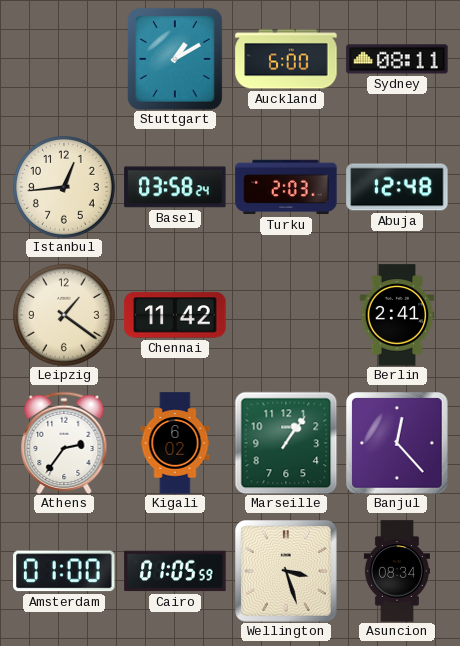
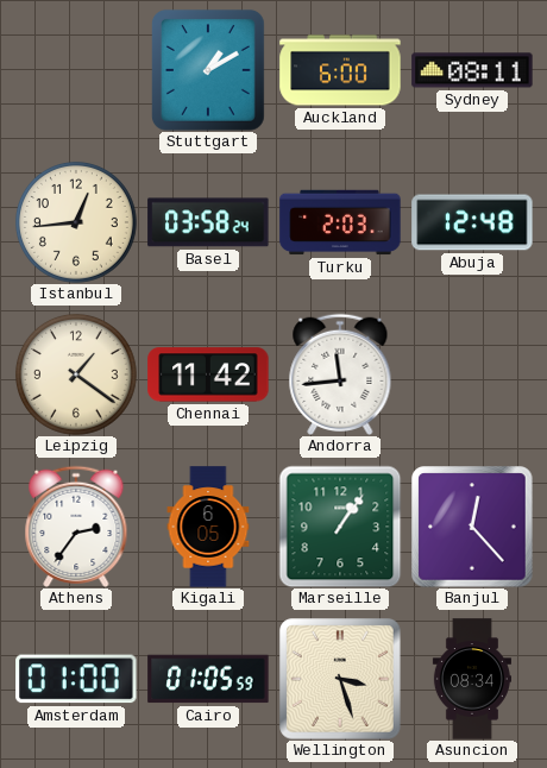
Andorra: none -> 11:44
Berlin: 2:41 -> none
Kigali: 6:02 -> 6:05
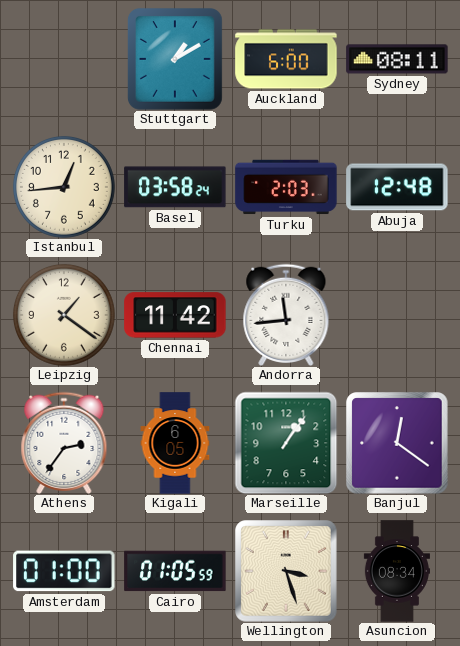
Banjul: 12:23 -> 12:21
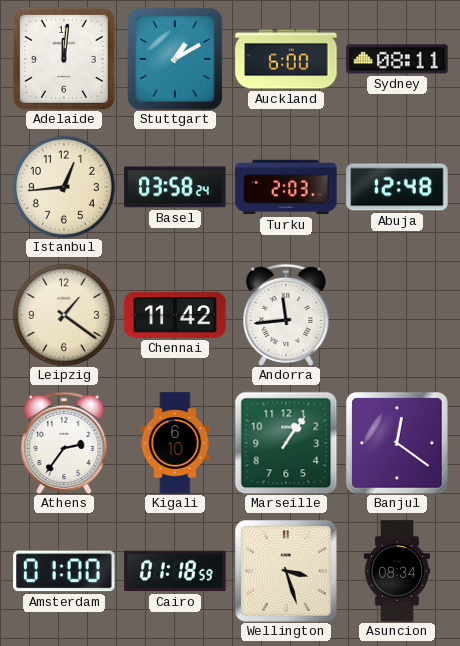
Adelaide: none -> 12:01
Kigali: 6:05 -> 6:10
Cairo: 01:05 -> 01:18
